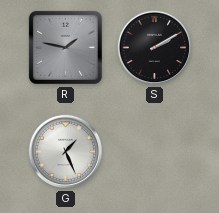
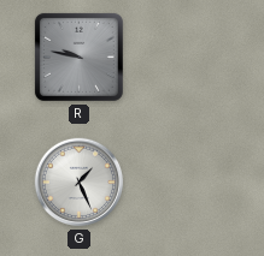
R: 1:47 -> 9:47
S: 2:10 -> none
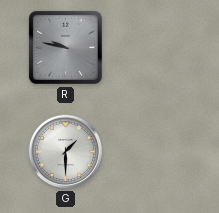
G: 1:26 -> 1:30
